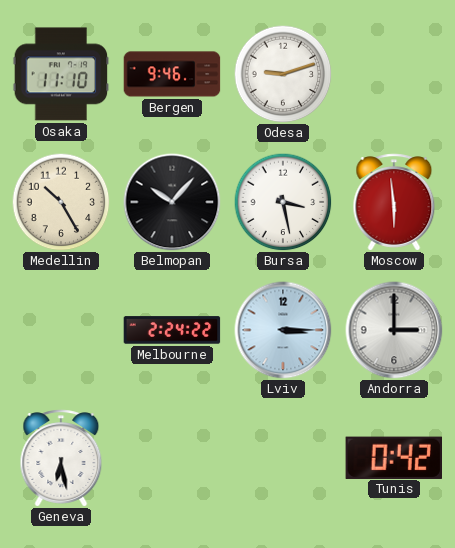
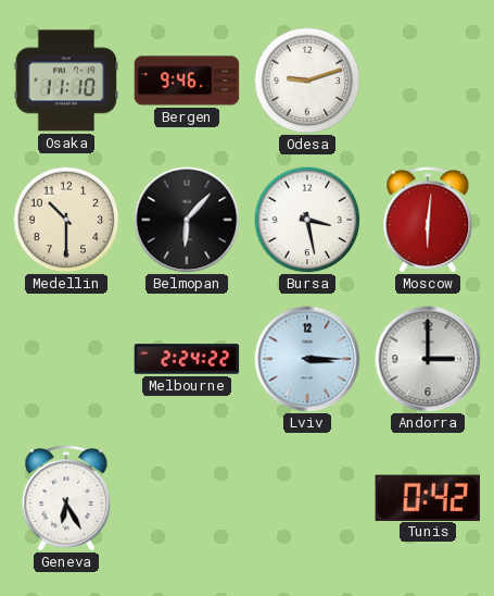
Medellin: 10:25 -> 10:30
Belmopan: 10:07 -> 6:07
Moscow: 5:59 -> 6:01
Geneva: 6:28 -> 6:25
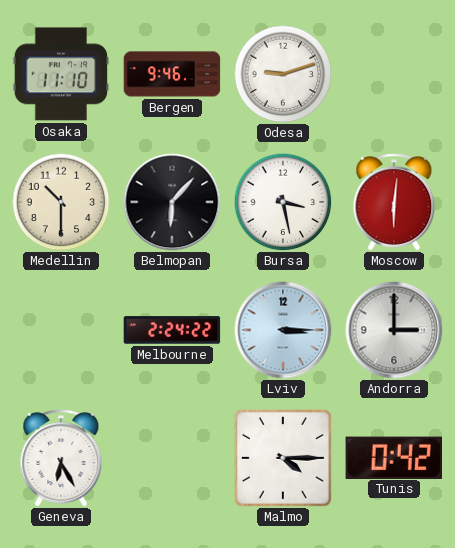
Malmo: none -> 4:15
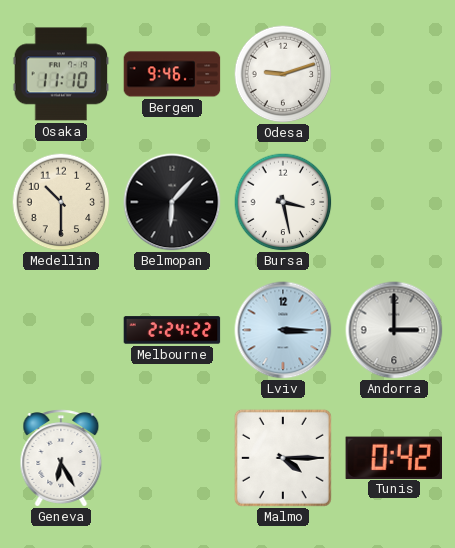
Moscow: 6:01 -> none
